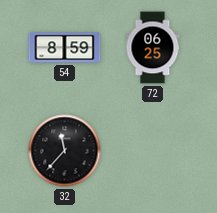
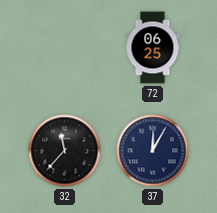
54: 8:59 -> none
37: none -> 12:05
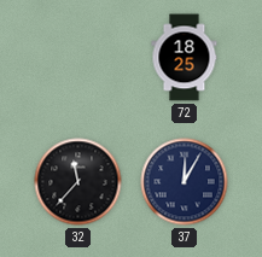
72: 06:25 -> 18:25
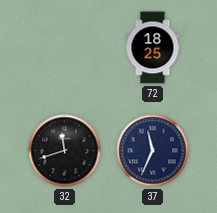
32: 11:37 -> 11:42
37: 12:05 -> 11:34
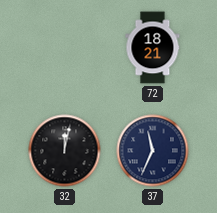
72: 18:25 -> 18:21
32: 11:42 -> 12:02
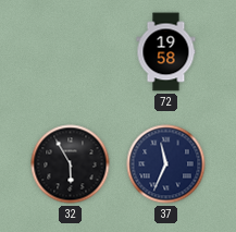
72: 18:21 -> 19:58
32: 12:02 -> 5:55
